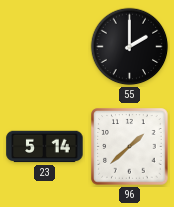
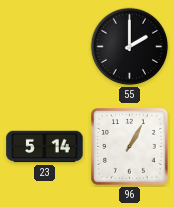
96: 1:38 -> 1:05
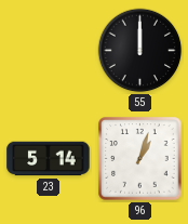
55: 2:00 -> 12:00
96: 1:05 -> 1:03
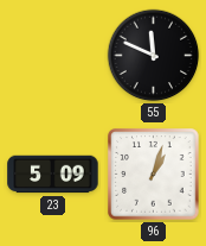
55: 12:00 -> 11:49
23: 5:14 -> 5:09
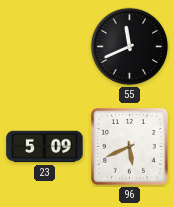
55: 11:49 -> 11:41
96: 1:03 -> 5:41
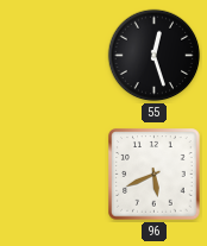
55: 11:41 -> 12:27
23: 5:09 -> none
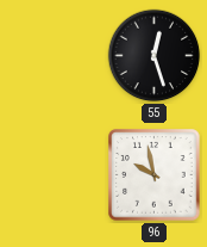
96: 5:41 -> 9:58
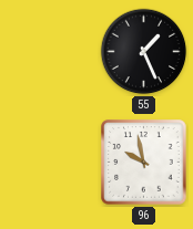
55: 12:27 -> 1:26
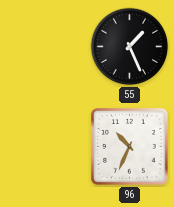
96: 9:58 -> 10:34
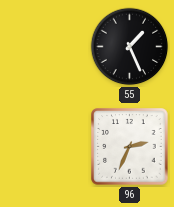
96: 10:34 -> 2:34
